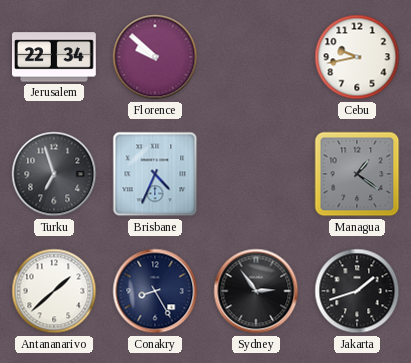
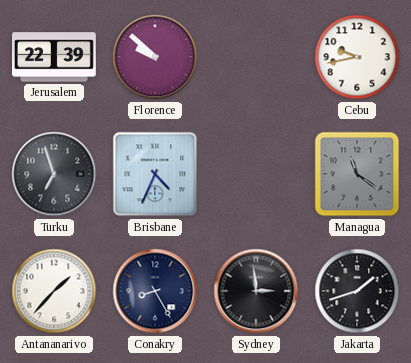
Jerusalem: 22:34 -> 22:39
Managua: 1:21 -> 11:21
Antananarivo: 1:38 -> 1:37
Sydney: 2:54 -> 2:59
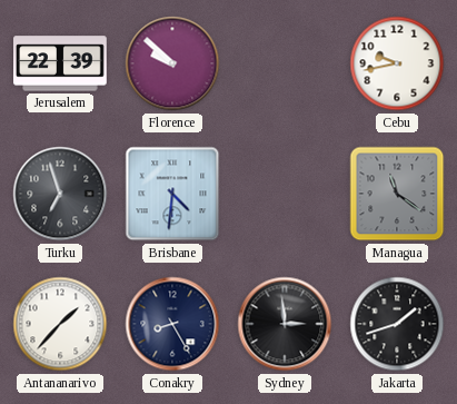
Brisbane: 4:34 -> 4:31
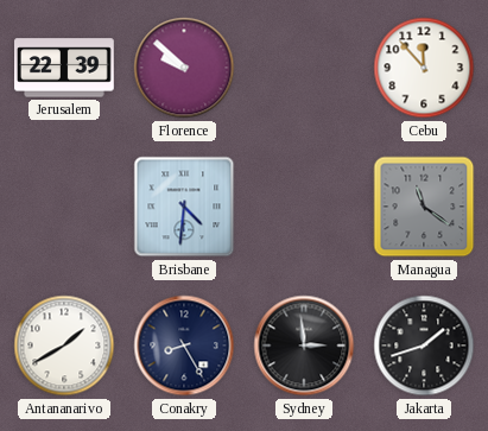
Cebu: 9:43 -> 11:53
Turku: 6:57 -> none
Antananarivo: 1:37 -> 1:40
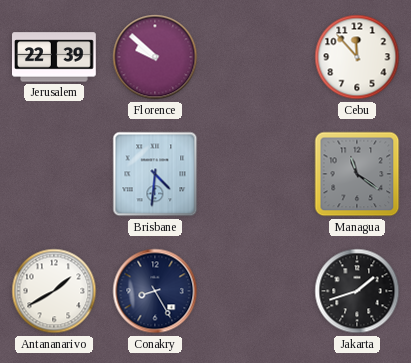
Sydney: 2:59 -> none
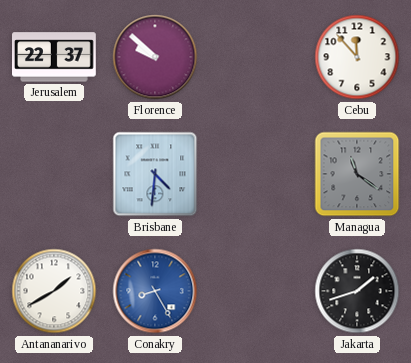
Jerusalem: 22:39 -> 22:37
Conakry dial: navy -> blue
